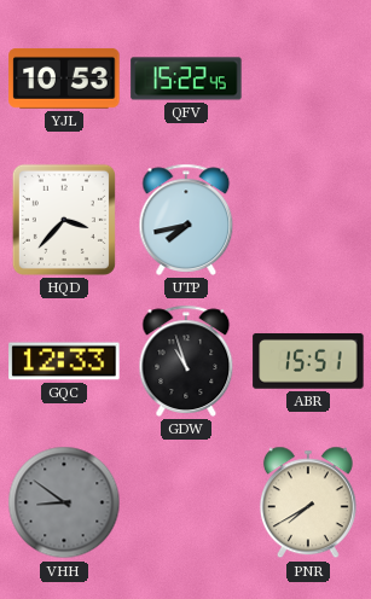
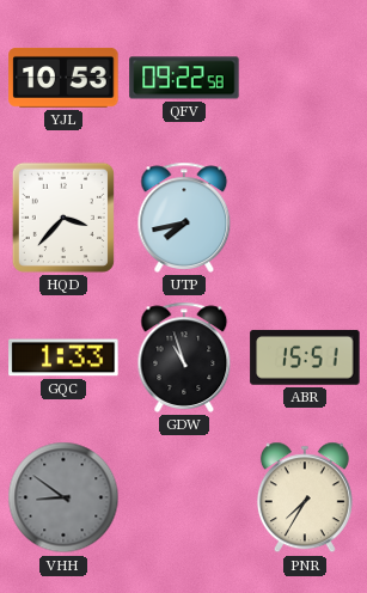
QFV: 15:22 -> 09:22
GQC: 12:33 -> 1:33
PNR: 7:40 -> 7:35
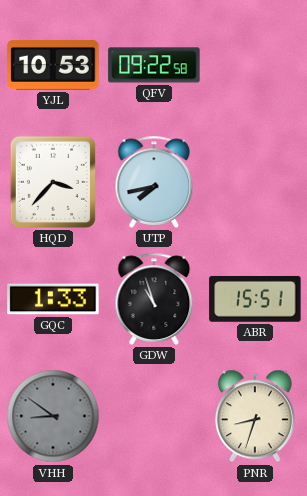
PNR: 7:35 -> 8:33
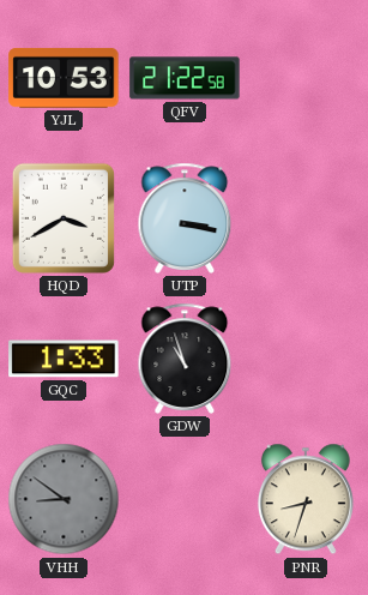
QFV: 09:22 -> 21:22
HQD: 3:37 -> 3:40
UTP: 7:43 -> 3:17
ABR: 15:51 -> none
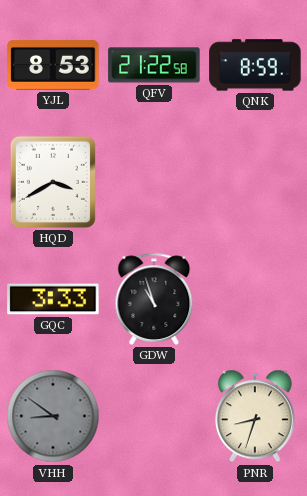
YJL: 10:53 -> 8:53
QNK: none -> 8:59
UTP: 3:17 -> none
GQC: 1:33 -> 3:33
